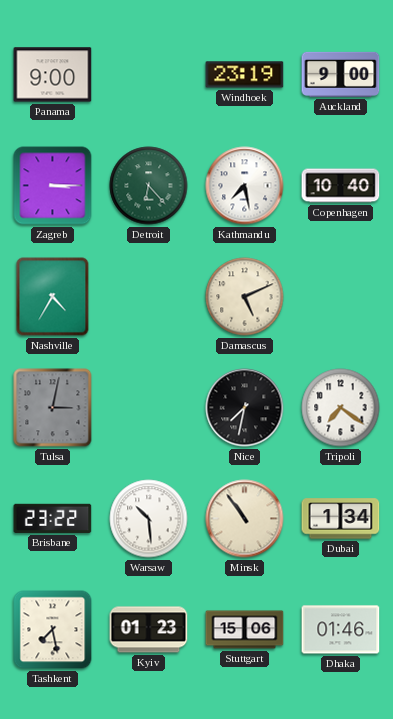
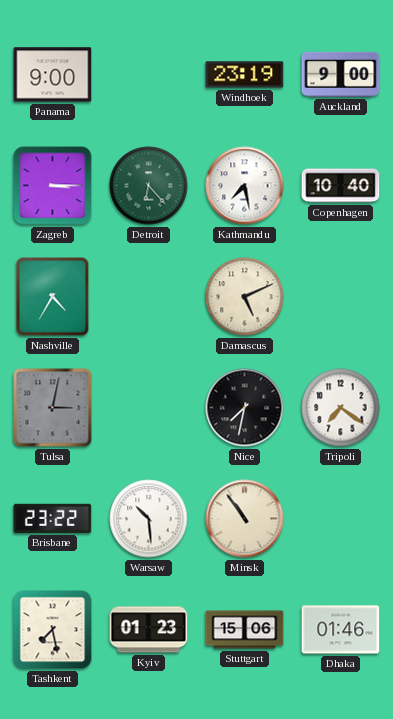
Dubai: 1:34 -> none
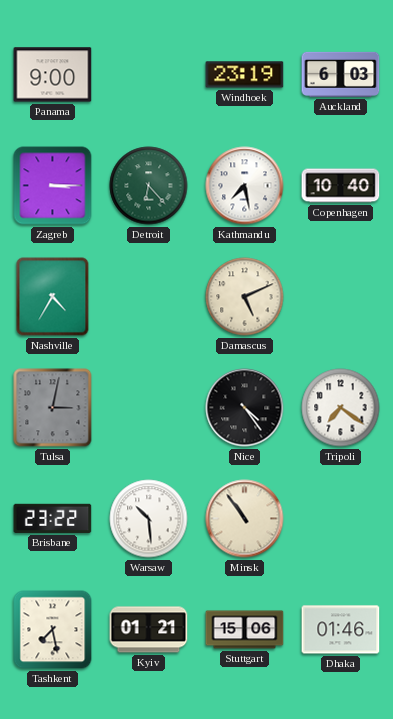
Auckland: 9:00 -> 6:03
Nice: 7:32 -> 4:24
Kyiv: 01:23 -> 01:21
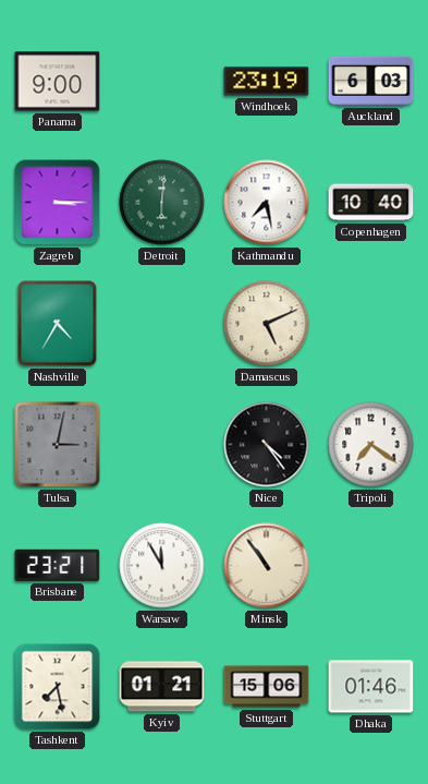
Detroit: 6:23 -> 6:01
Brisbane: 23:22 -> 23:21
Warsaw: 10:29 -> 11:55
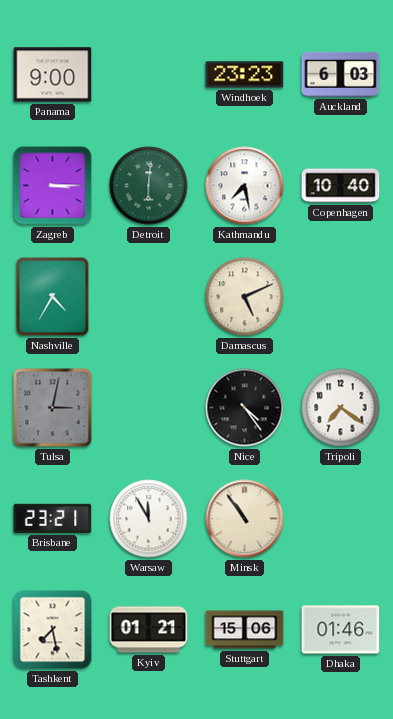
Windhoek: 23:19 -> 23:23
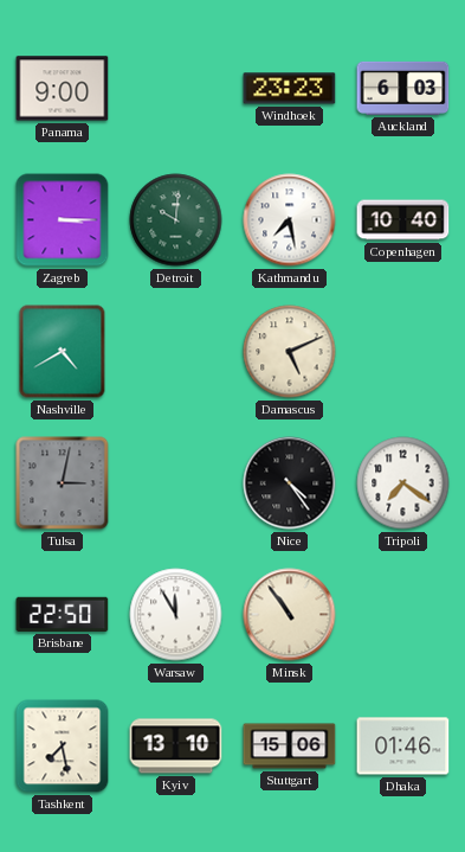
Detroit: 6:01 -> 10:01
Nashville: 4:35 -> 4:40
Brisbane: 23:21 -> 22:50
Kyiv: 01:21 -> 13:10
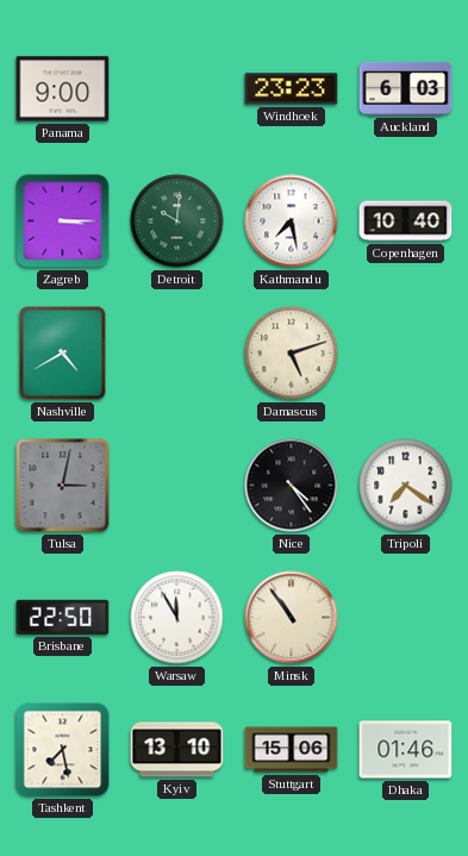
Damascus: 5:11 -> 5:12
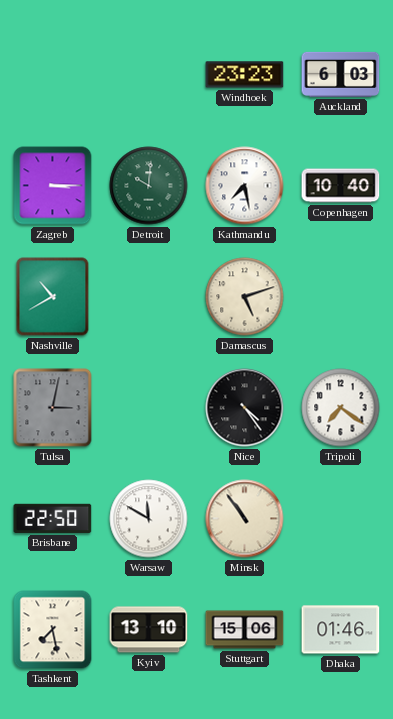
Panama: 9:00 -> none
Nashville: 4:40 -> 10:40
Warsaw: 11:55 -> 11:50
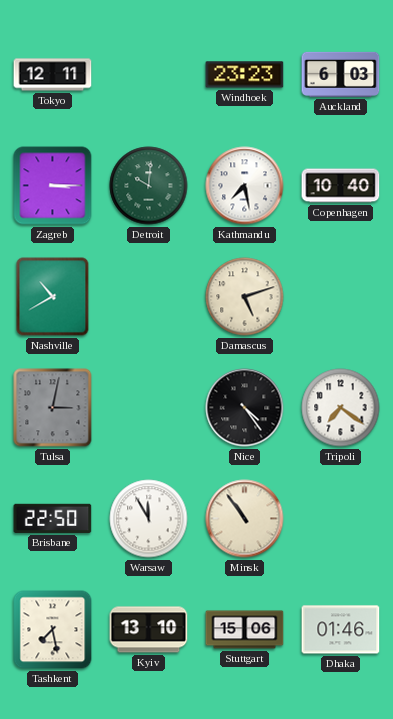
Tokyo: none -> 12:11
Warsaw: 11:50 -> 11:55
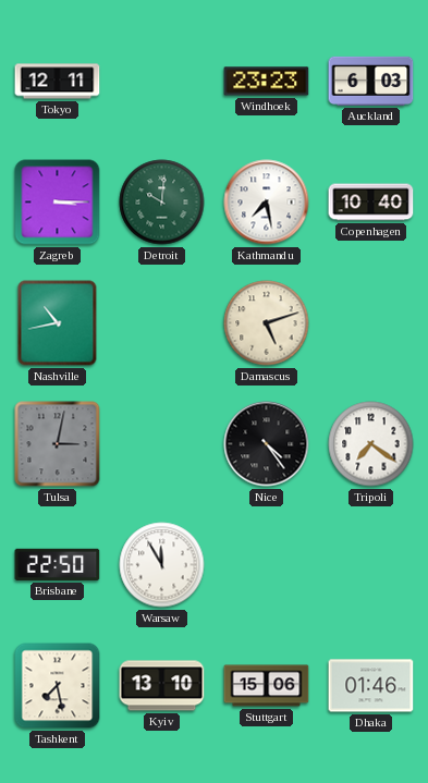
Nashville: 10:40 -> 10:43
Minsk: 10:54 -> none
